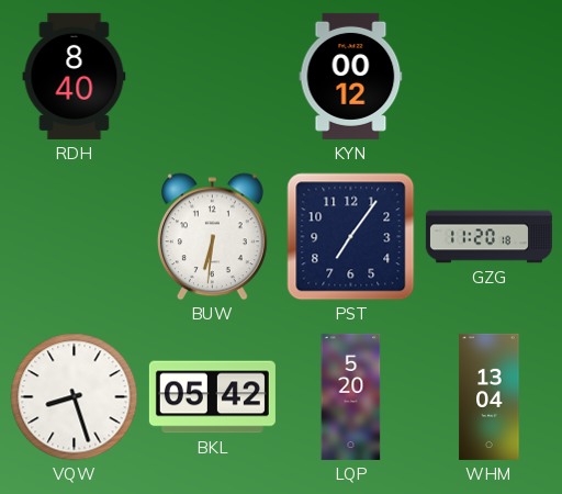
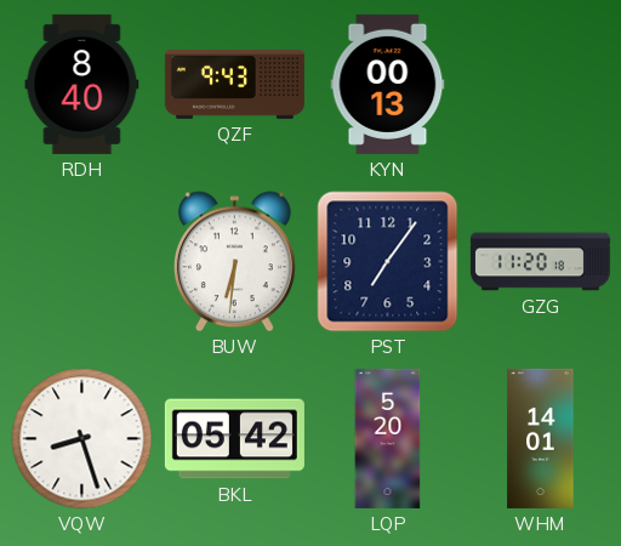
QZF: none -> 9:43
KYN: 00:12 -> 00:13
WHM: 13:04 -> 14:01
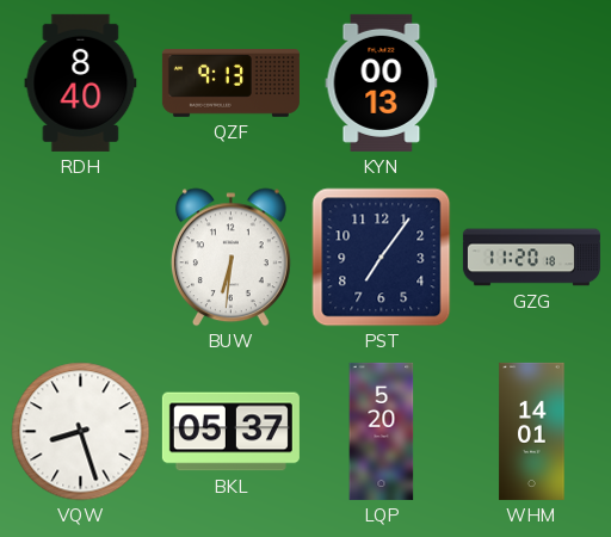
QZF: 9:43 -> 9:13
BKL: 05:42 -> 05:37
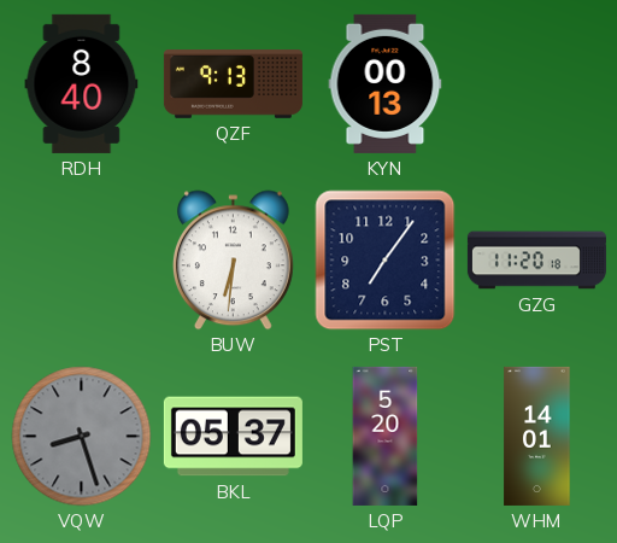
VQW dial: white -> grey
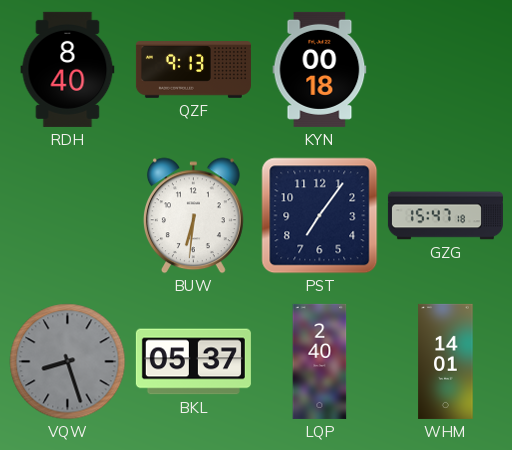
KYN: 00:13 -> 00:18
GZG: 11:20 -> 15:47
LQP: 5:20 -> 2:40
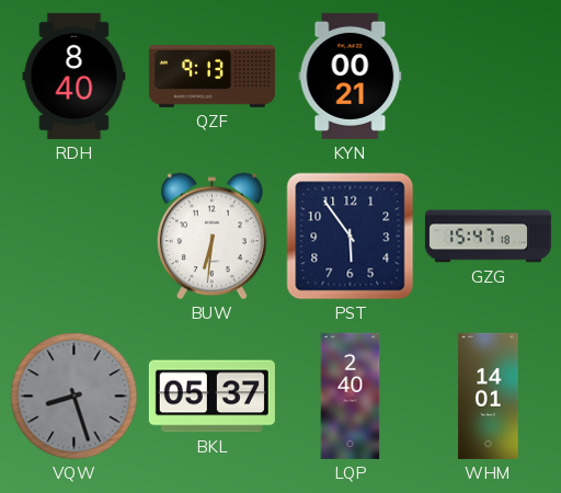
KYN: 00:18 -> 00:21
PST: 7:06 -> 5:54
